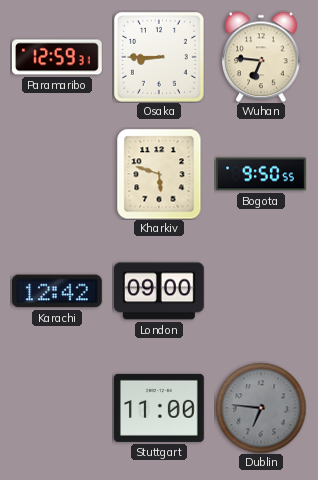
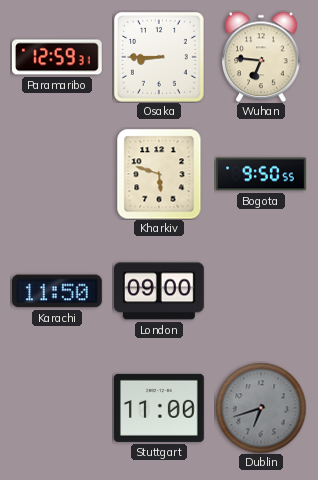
Karachi: 12:42 -> 11:50
Dublin: 6:46 -> 6:42
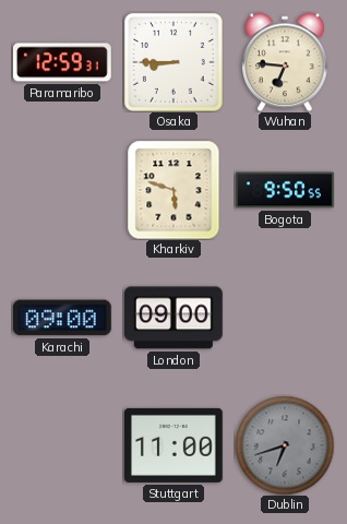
Karachi: 11:50 -> 09:00
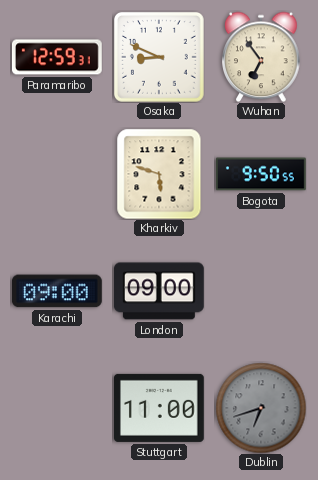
Osaka: 8:45 -> 8:49
Wuhan: 6:46 -> 6:54
